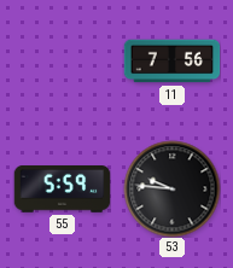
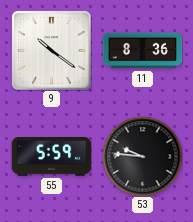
9: none -> 10:21
11: 7:56 -> 8:36
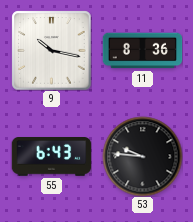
9: 10:21 -> 10:17
55: 5:59 -> 6:43
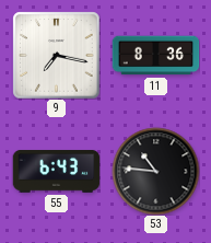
9: 10:17 -> 7:17
53: 9:46 -> 10:46
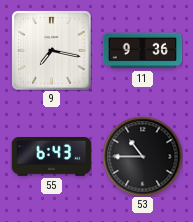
11: 8:36 -> 9:36
53: 10:46 -> 10:45
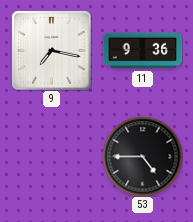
55: 6:43 -> none
53: 10:45 -> 4:45
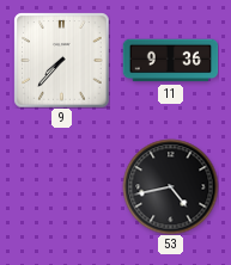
9: 7:17 -> 7:37
53: 4:45 -> 4:43
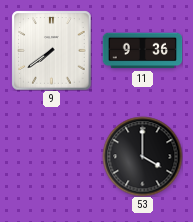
9: 7:37 -> 7:39
53: 4:43 -> 4:00
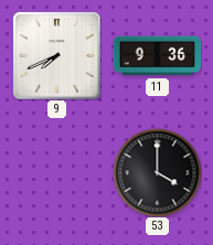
9: 7:39 -> 7:41
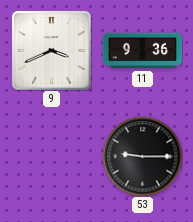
9: 7:41 -> 3:41
53: 4:00 -> 9:15
